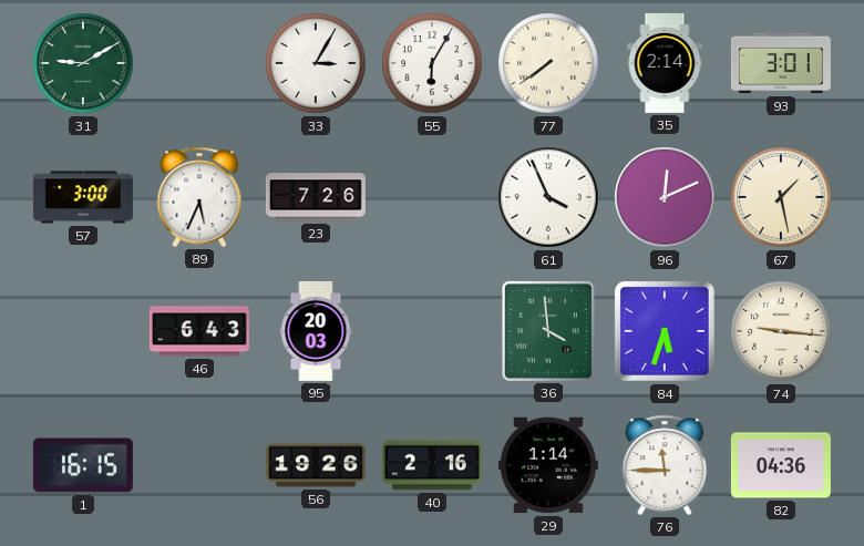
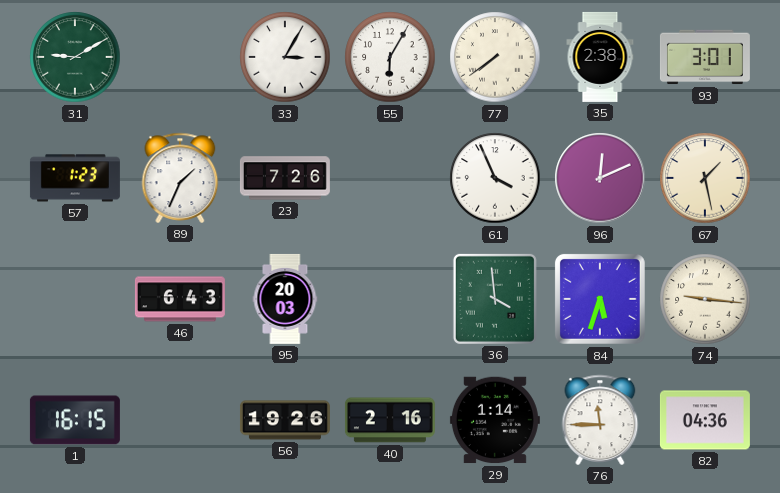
35: 2:14 -> 2:38
57: 3:00 -> 1:23
89: 5:34 -> 1:34
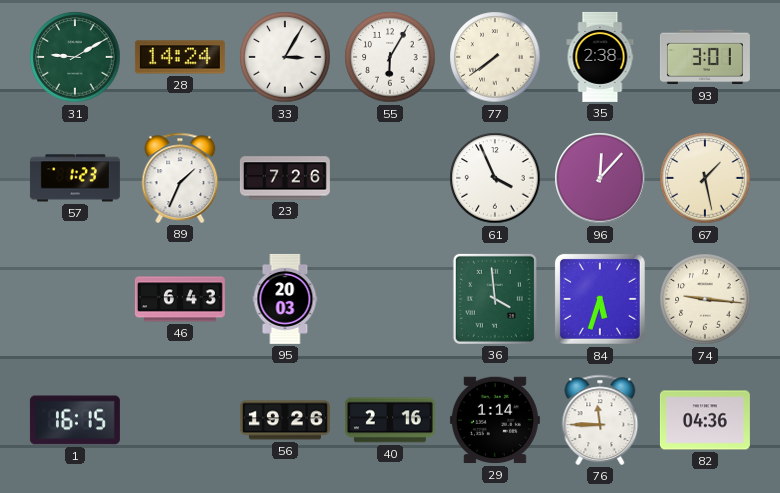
28: none -> 14:24
96: 12:11 -> 12:07
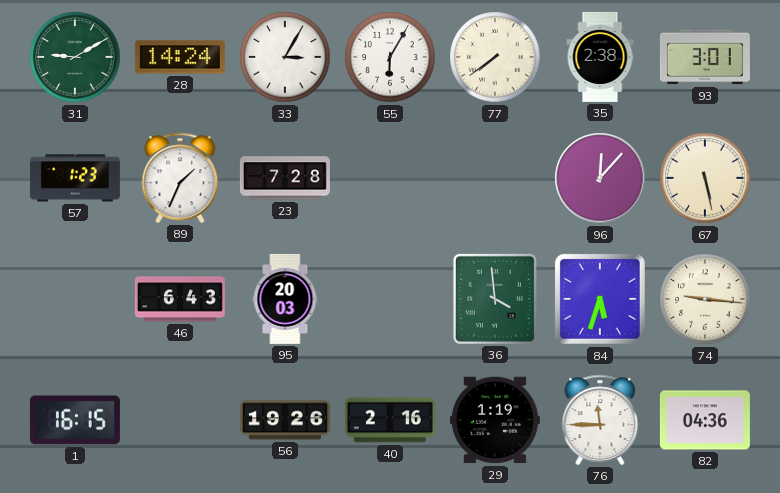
23: 7:26 -> 7:28
61: 3:56 -> none
67: 1:28 -> 5:28
29: 1:14 -> 1:19
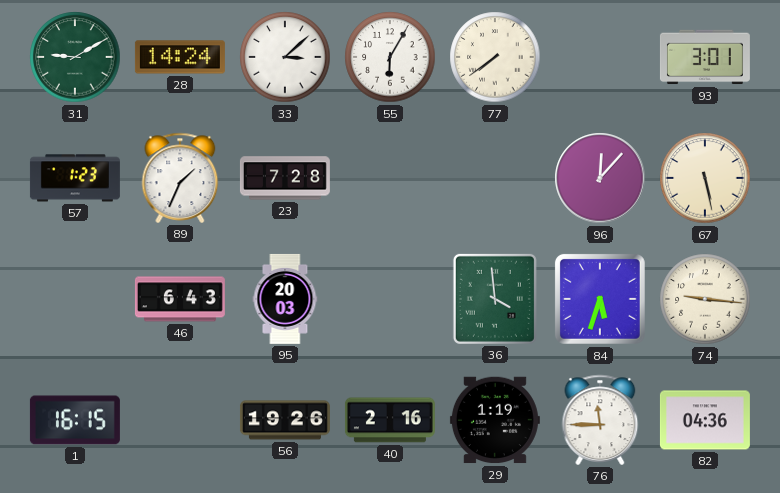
33: 3:05 -> 3:08
35: 2:38 -> none
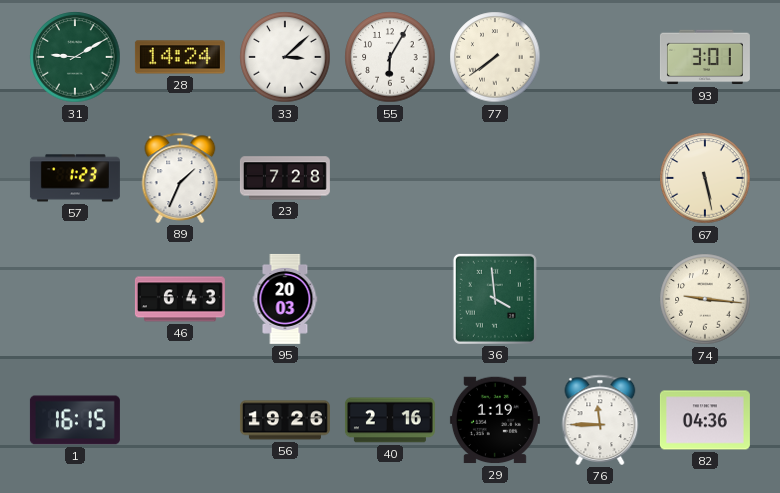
96: 12:07 -> none
84: 5:33 -> none
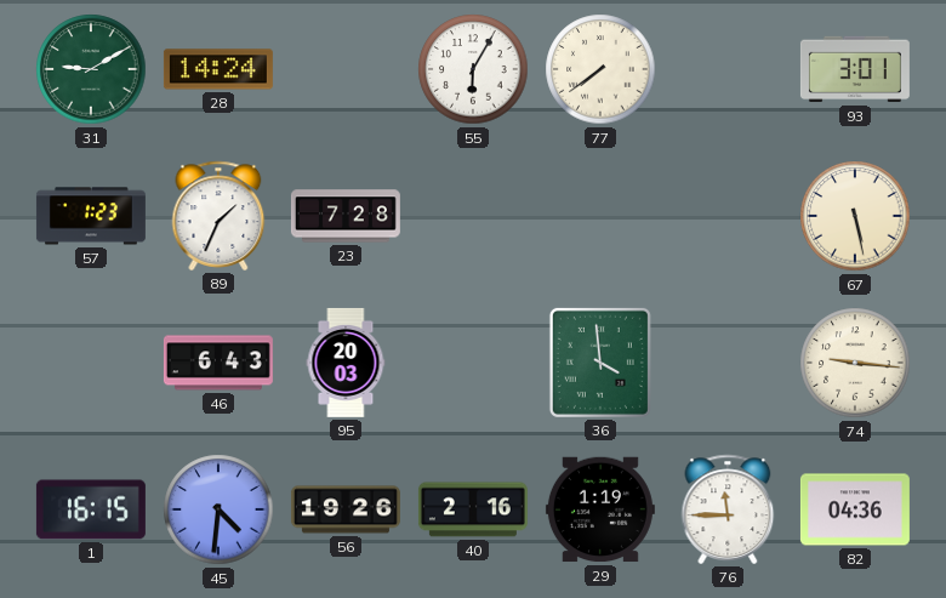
33: 3:08 -> none
45: none -> 4:31
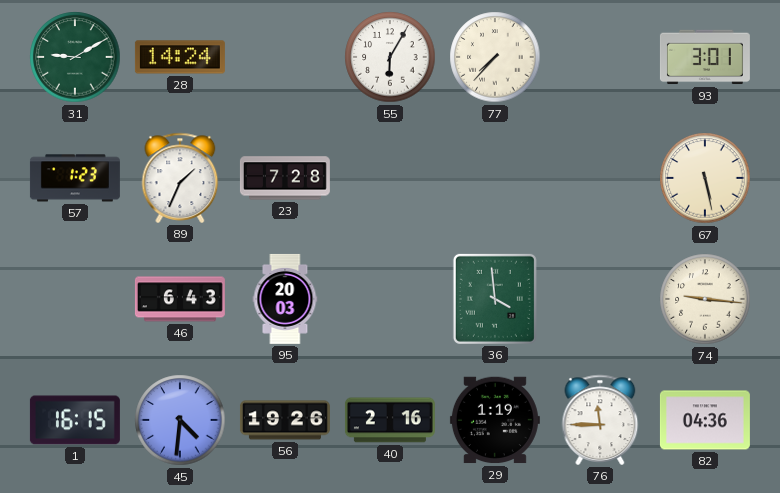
77: 7:39 -> 7:37
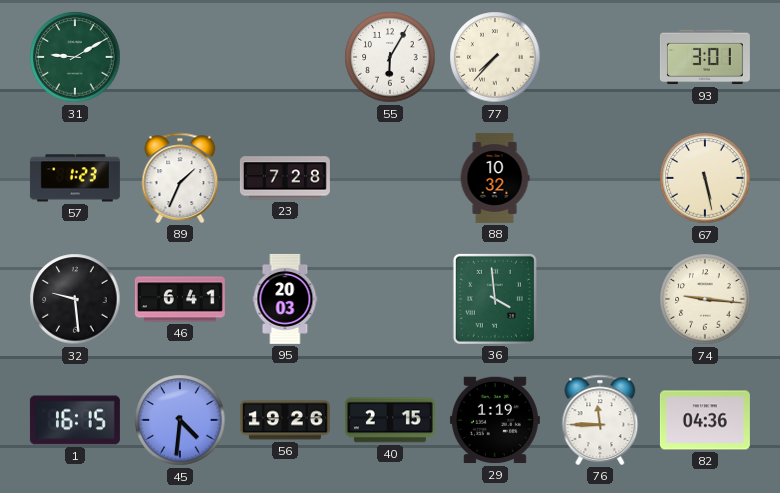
28: 14:24 -> none
88: none -> 10:32
32: none -> 9:29
46: 6:43 -> 6:41
40: 2:16 -> 2:15
